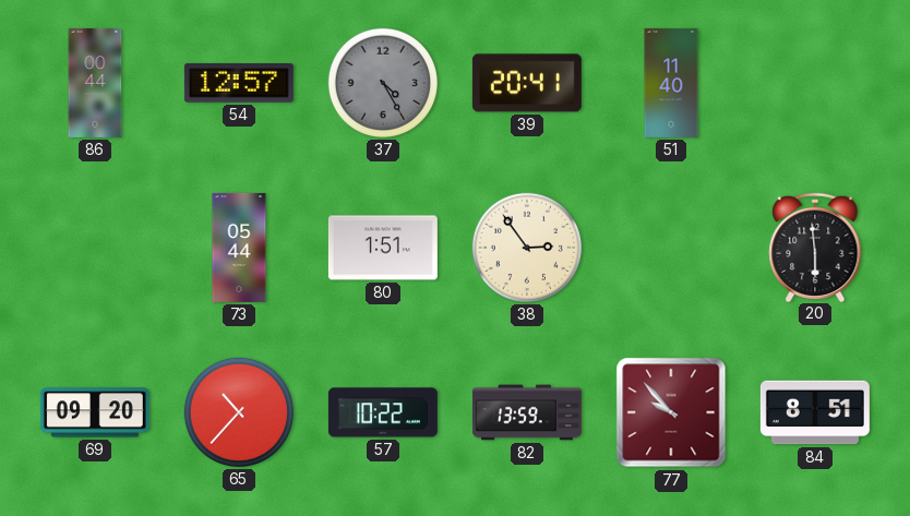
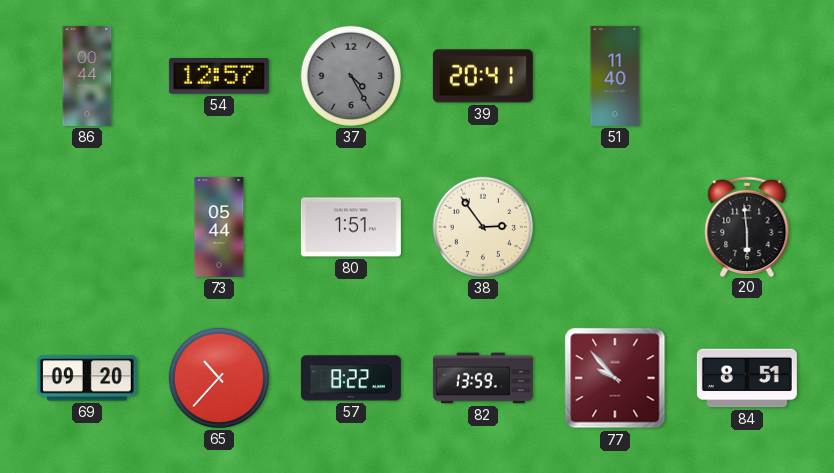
57: 10:22 -> 8:22
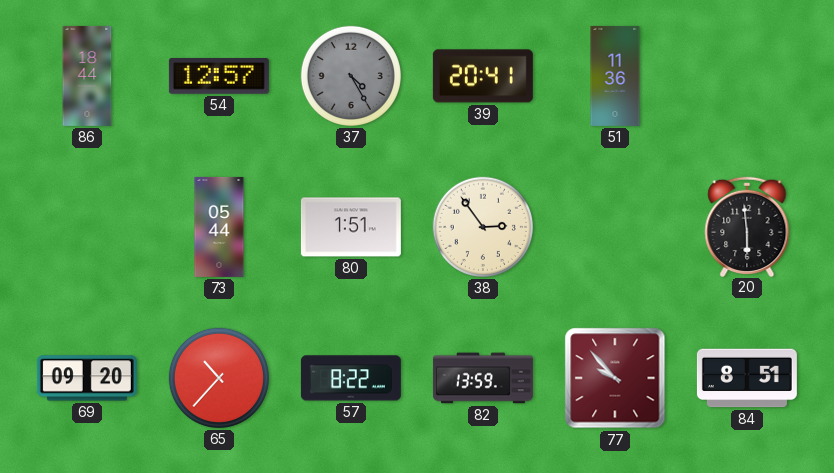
86: 00:44 -> 18:44
51: 11:40 -> 11:36
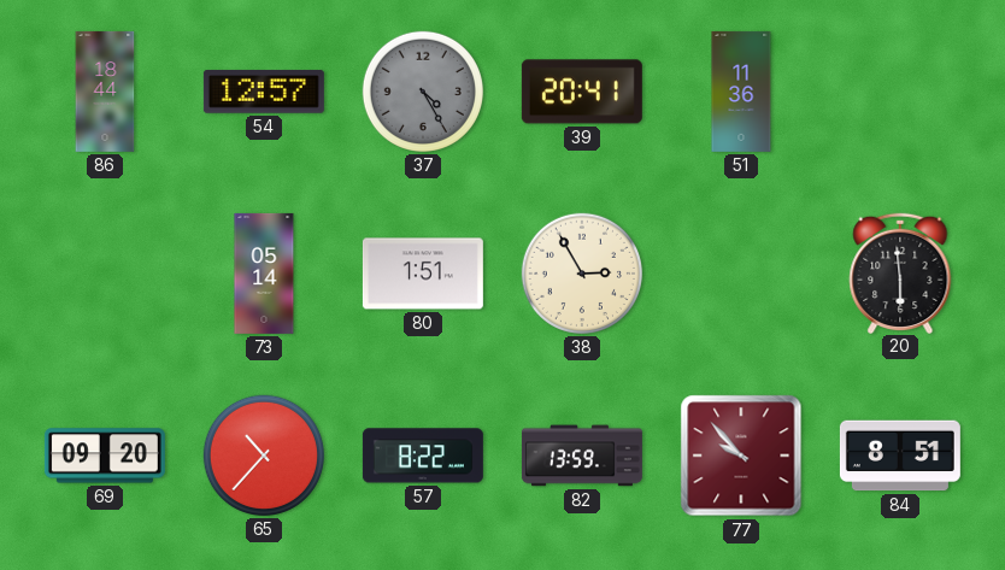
73: 05:44 -> 05:14
38: 2:54 -> 2:55
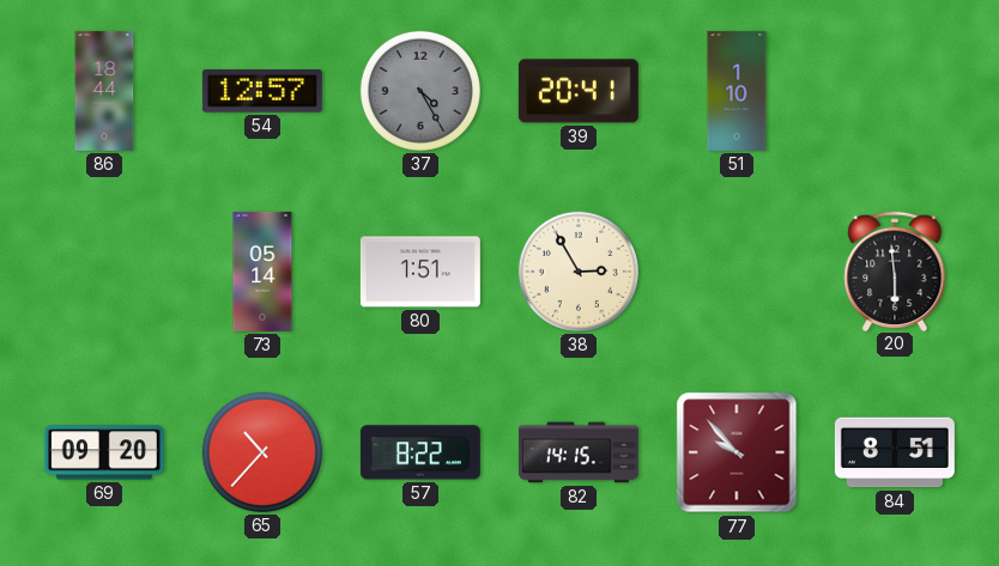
51: 11:36 -> 1:10
82: 13:59 -> 14:15
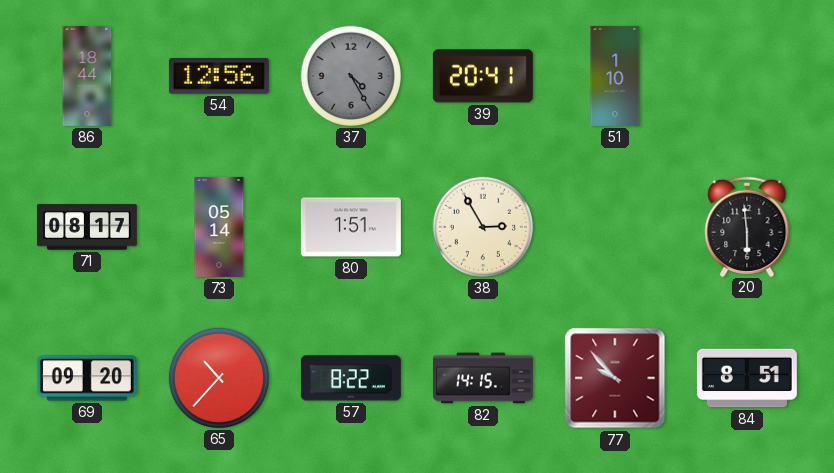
54: 12:57 -> 12:56
71: none -> 08:17
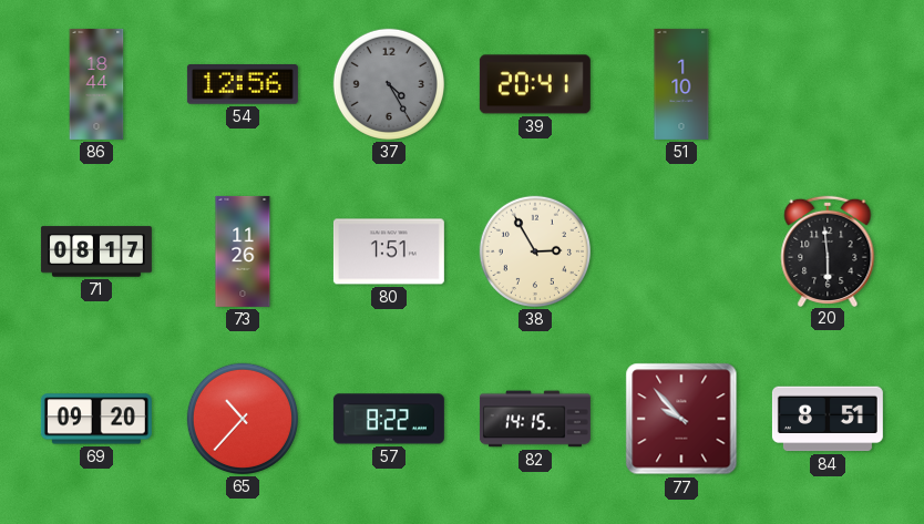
73: 05:14 -> 11:26
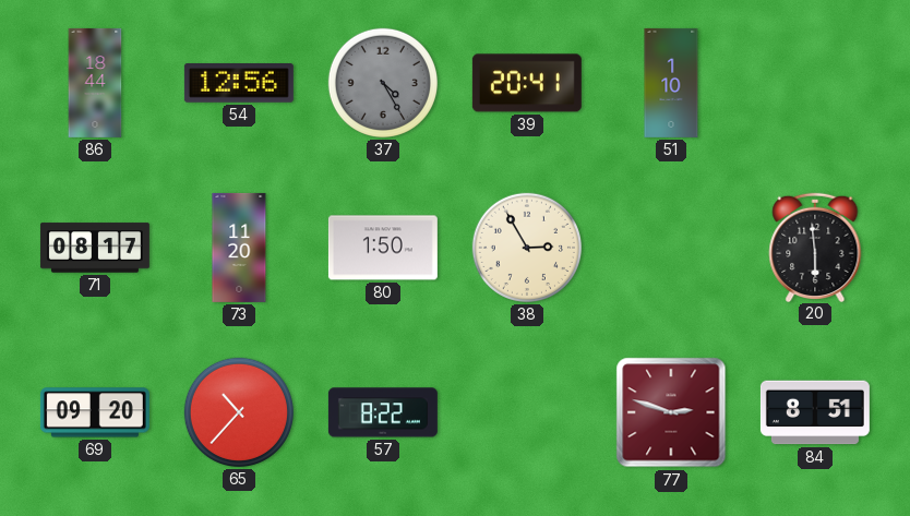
73: 11:26 -> 11:20
80: 1:51 -> 1:50
82: 14:15 -> none
77: 9:53 -> 2:48
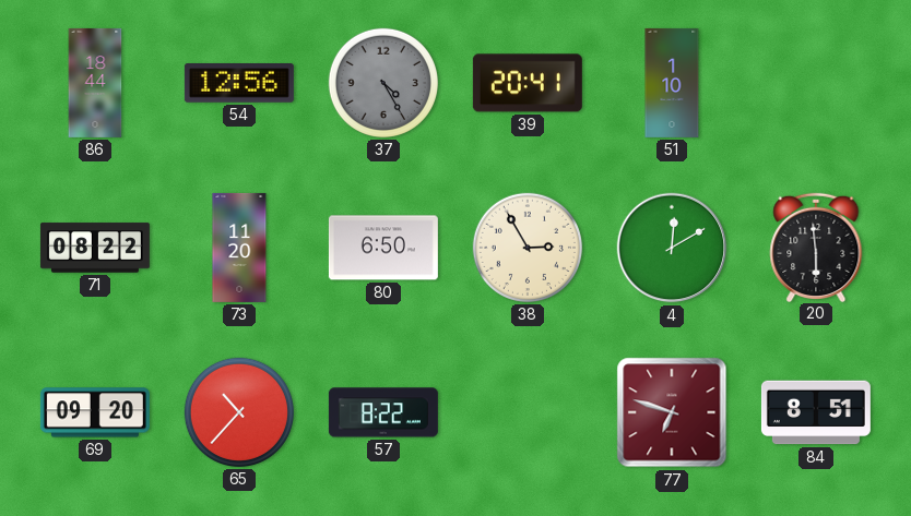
71: 08:17 -> 08:22
80: 1:50 -> 6:50
4: none -> 12:10
77: 2:48 -> 6:48
